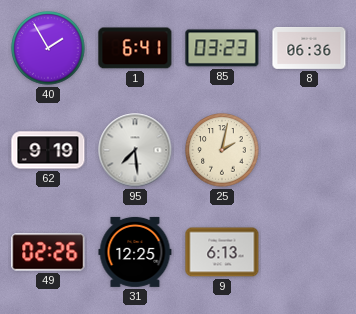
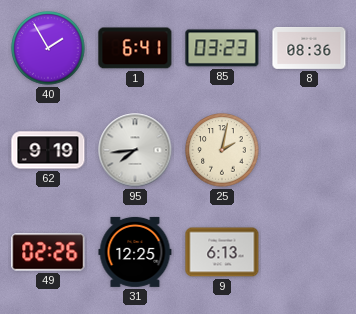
8: 06:36 -> 08:36
95: 7:29 -> 7:44
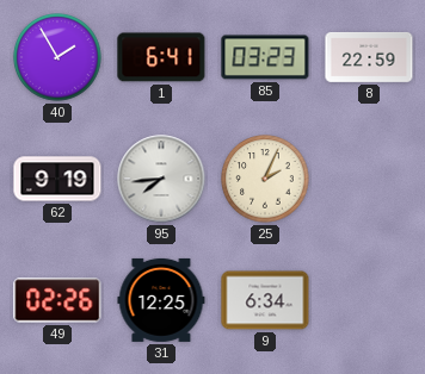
8: 08:36 -> 22:59
25: 2:02 -> 2:04
9: 6:13 -> 6:34
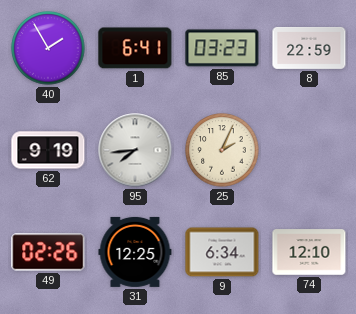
74: none -> 12:10
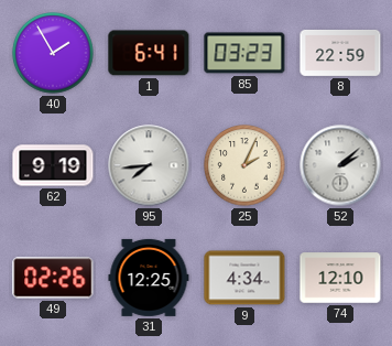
52: none -> 2:08
9: 6:34 -> 4:34
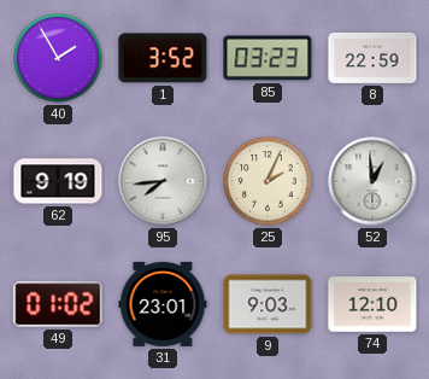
1: 6:41 -> 3:52
52: 2:08 -> 12:59
49: 02:26 -> 01:02
31: 12:25 -> 23:01
9: 4:34 -> 9:03
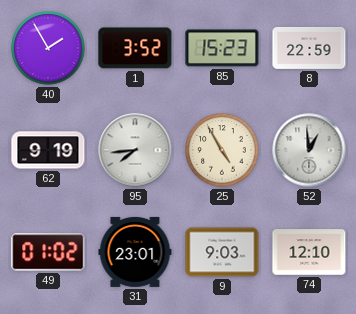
85: 03:23 -> 15:23
25: 2:04 -> 4:55
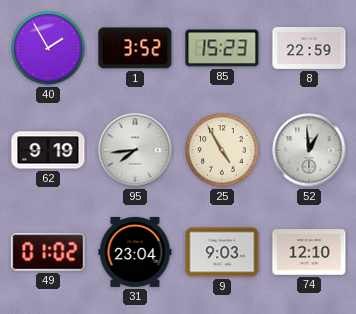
31: 23:01 -> 23:04
